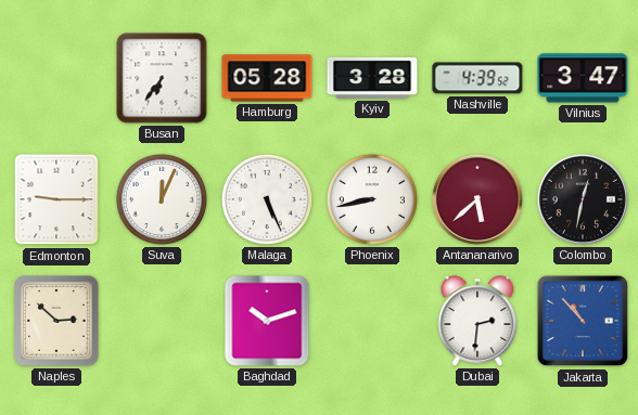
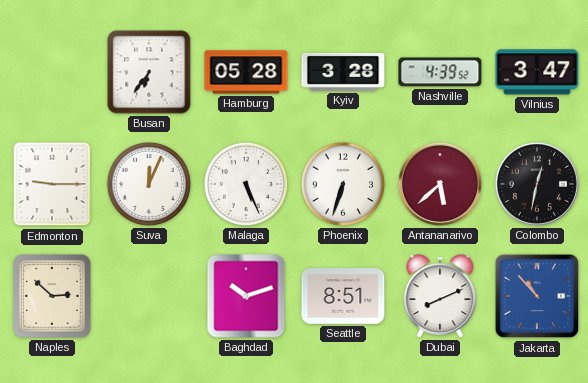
Phoenix: 8:43 -> 6:33
Seattle: none -> 8:51
Dubai: 2:31 -> 8:11
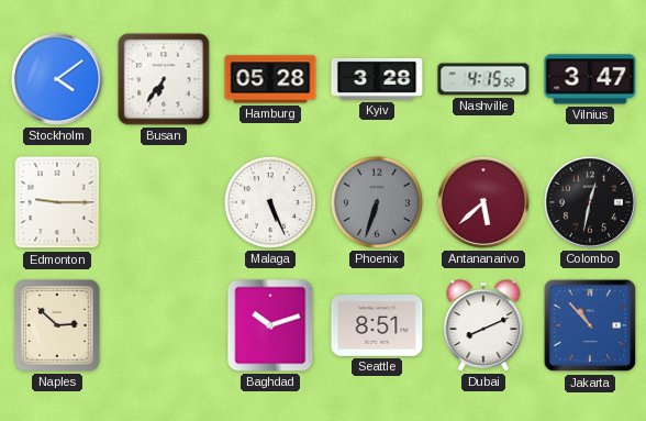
Stockholm: none -> 4:09
Nashville: 4:39 -> 4:15
Suva: 12:04 -> none
Phoenix dial: white -> grey
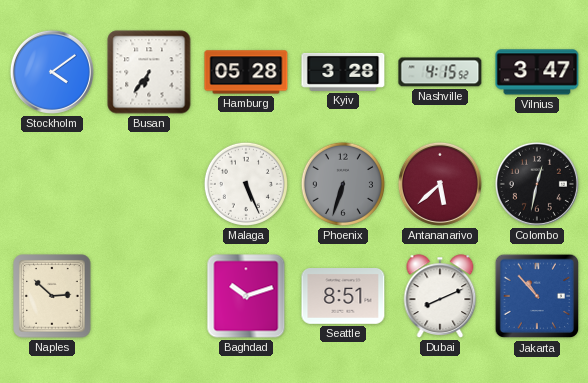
Edmonton: 9:15 -> none
